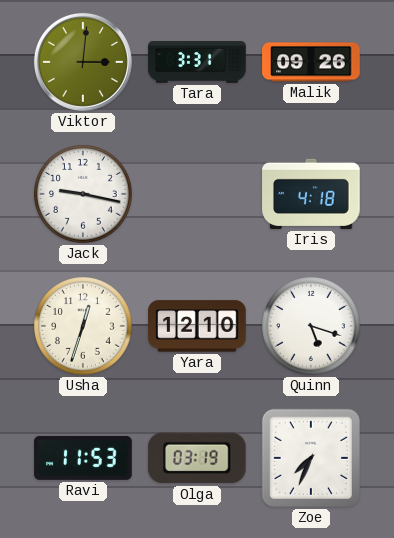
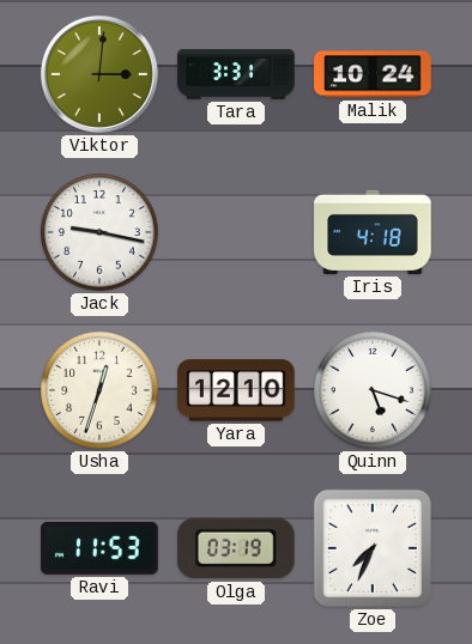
Malik: 09:26 -> 10:24
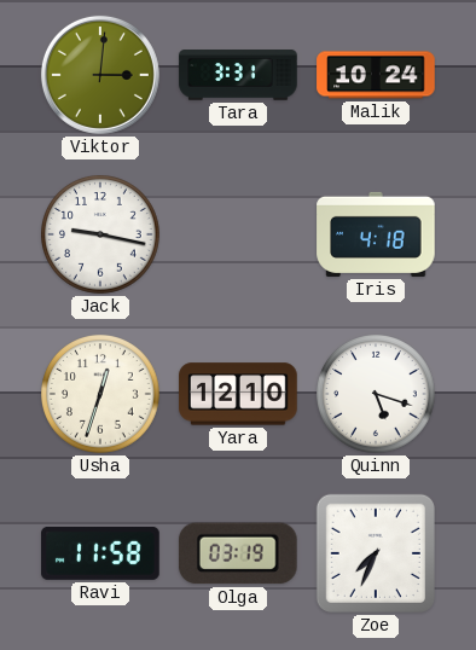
Ravi: 11:53 -> 11:58
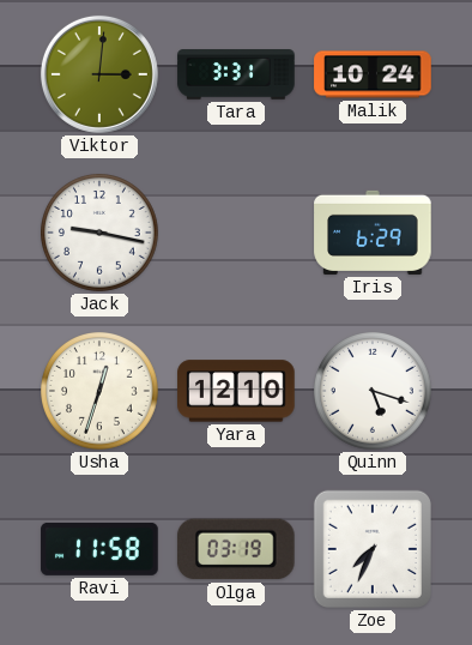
Iris: 4:18 -> 6:29
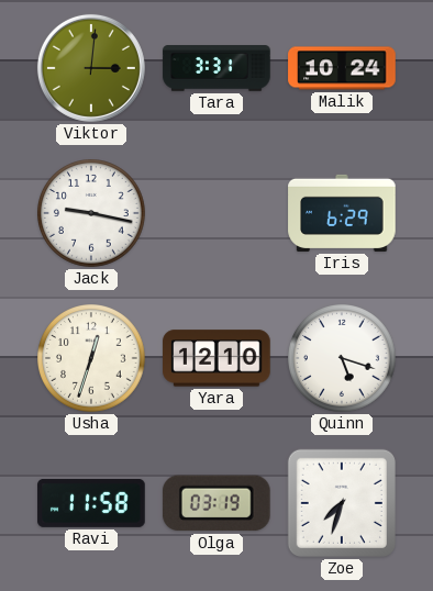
Zoe: 7:34 -> 7:33
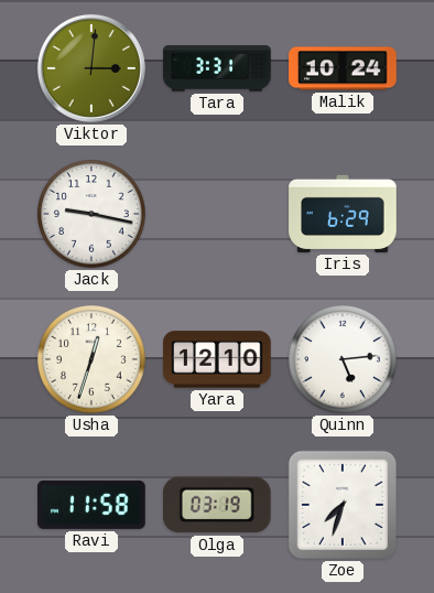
Quinn: 5:18 -> 5:14
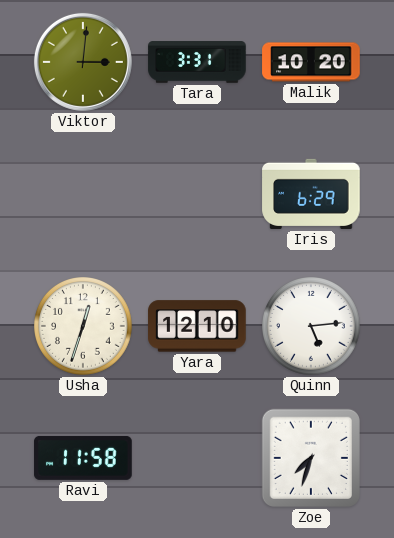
Malik: 10:24 -> 10:20
Jack: 9:17 -> none
Olga: 03:19 -> none
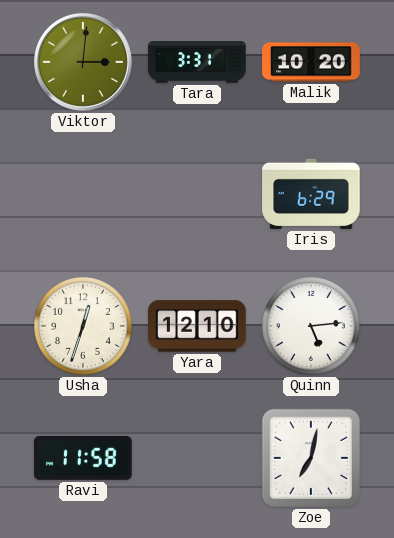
Zoe: 7:33 -> 7:02
